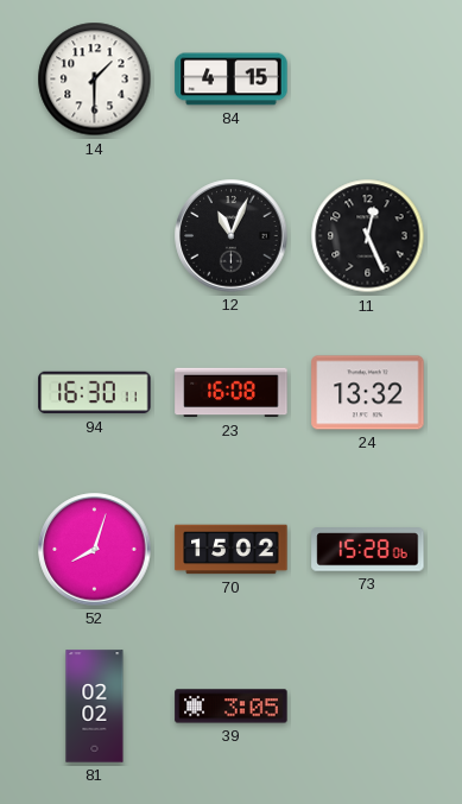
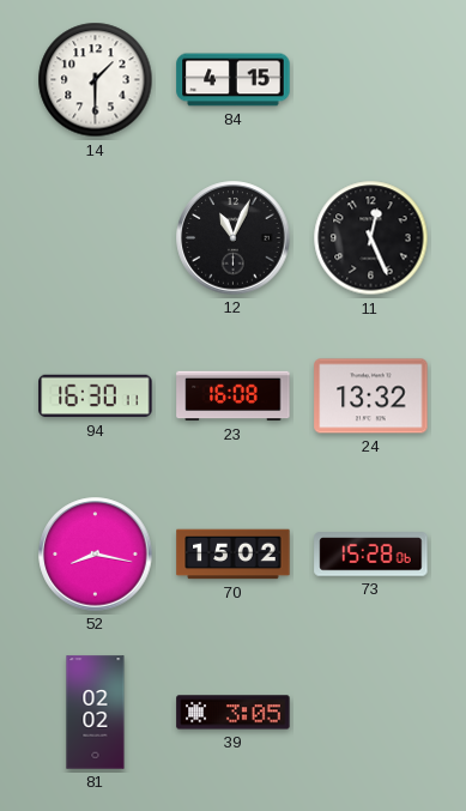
52: 8:03 -> 8:17
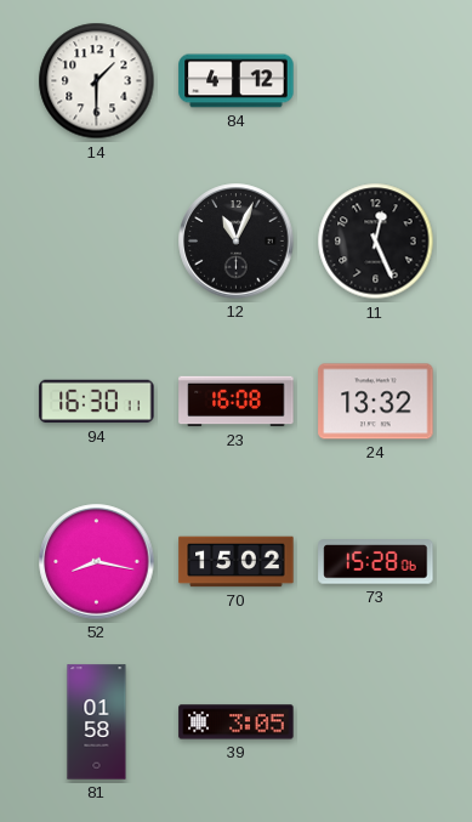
84: 4:15 -> 4:12
81: 02:02 -> 01:58
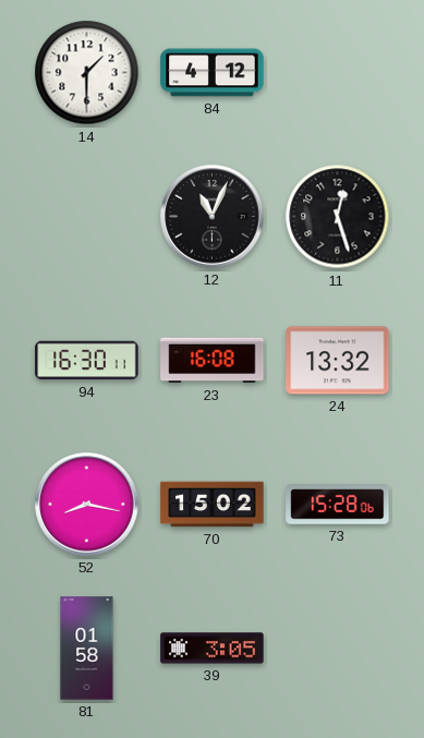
11: 12:26 -> 12:27
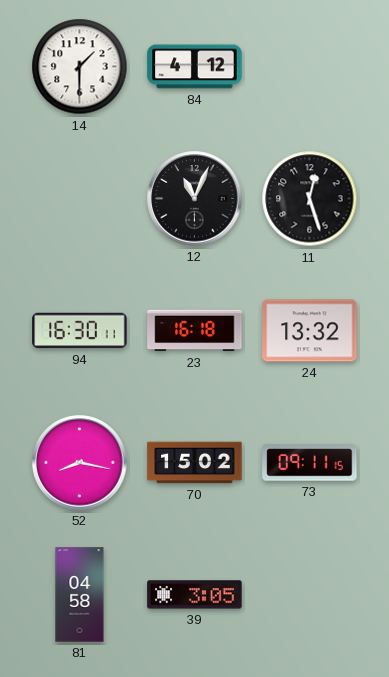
23: 16:08 -> 16:18
73: 15:28 -> 09:11
81: 01:58 -> 04:58
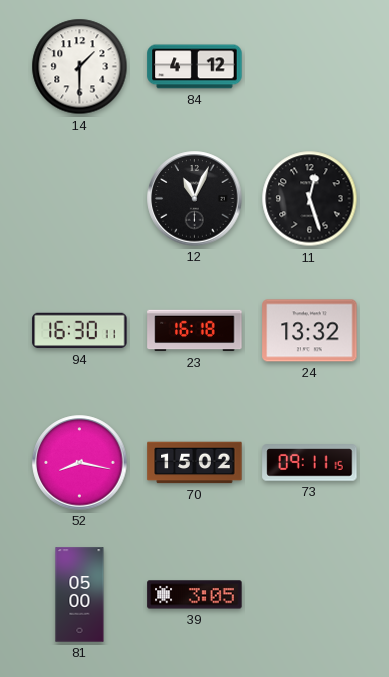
81: 04:58 -> 05:00
